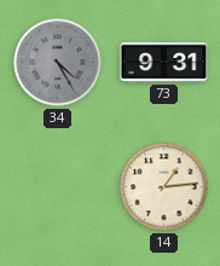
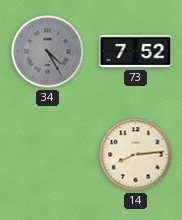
73: 9:31 -> 7:52
14: 1:14 -> 8:14
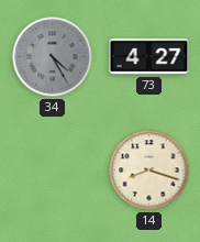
73: 7:52 -> 4:27
14: 8:14 -> 8:18
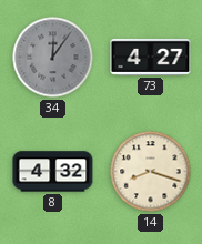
34: 4:25 -> 12:06
8: none -> 4:32
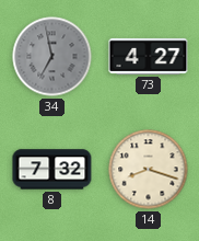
34: 12:06 -> 6:58
8: 4:32 -> 7:32
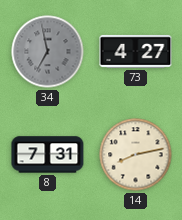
8: 7:32 -> 7:31
14: 8:18 -> 8:13
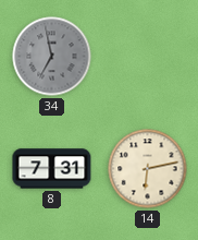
73: 4:27 -> none
14: 8:13 -> 6:13
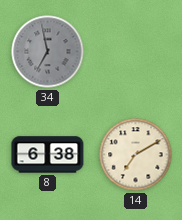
8: 7:31 -> 6:38
14: 6:13 -> 7:10
